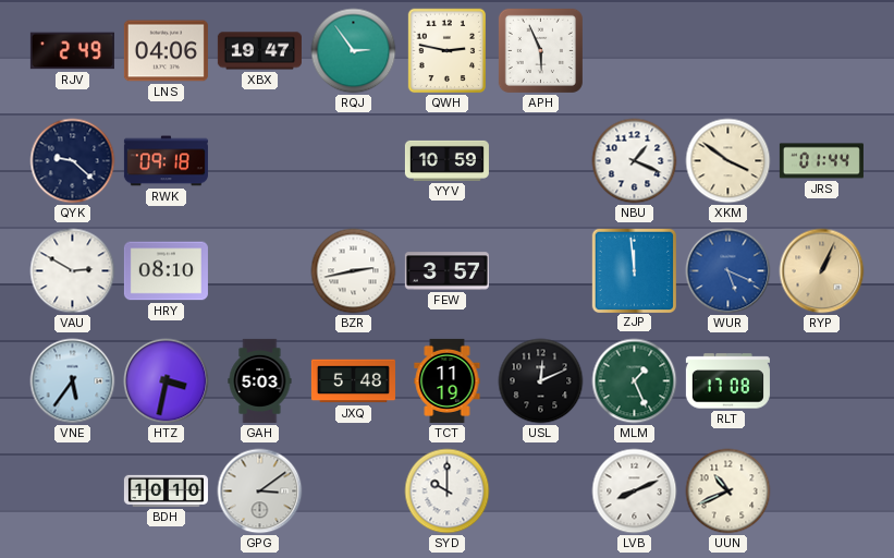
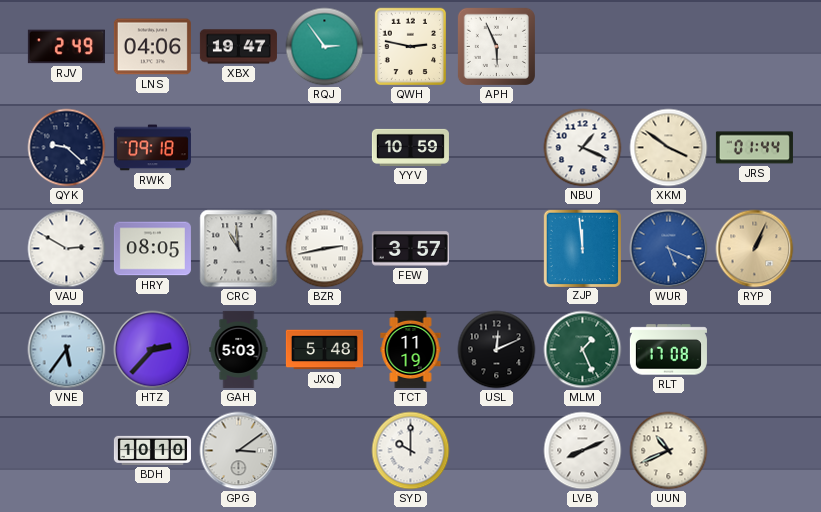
HRY: 08:10 -> 08:05
CRC: none -> 10:59
HTZ: 3:32 -> 2:37
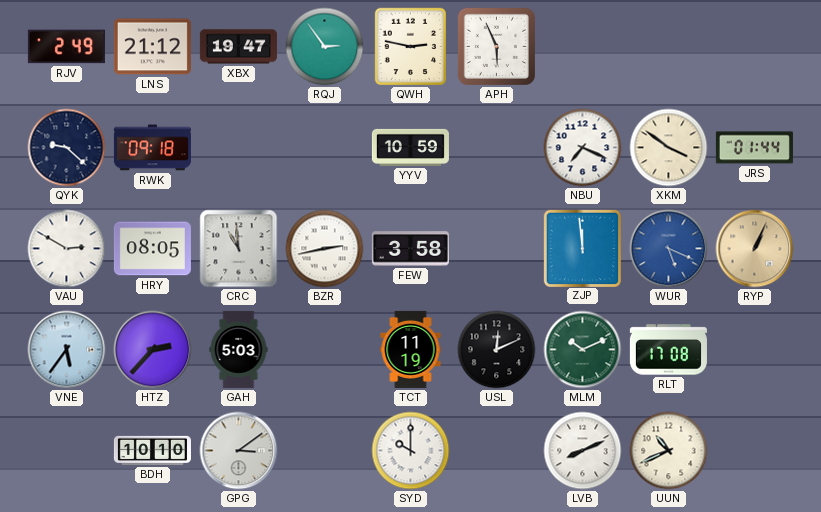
LNS: 04:06 -> 21:12
NBU: 1:19 -> 7:19
FEW: 3:57 -> 3:58
JXQ: 5:48 -> none
MLM: 1:26 -> 10:11
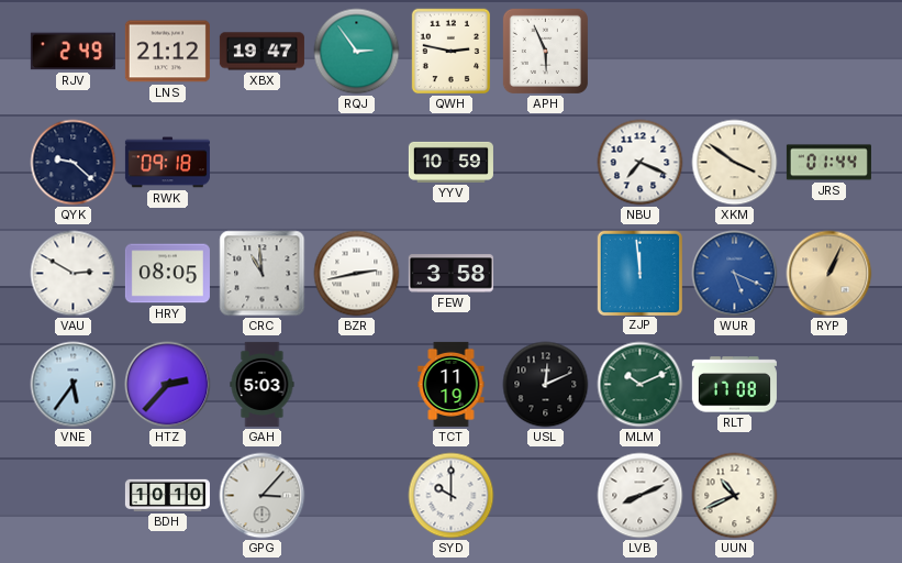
GPG: 3:09 -> 3:07
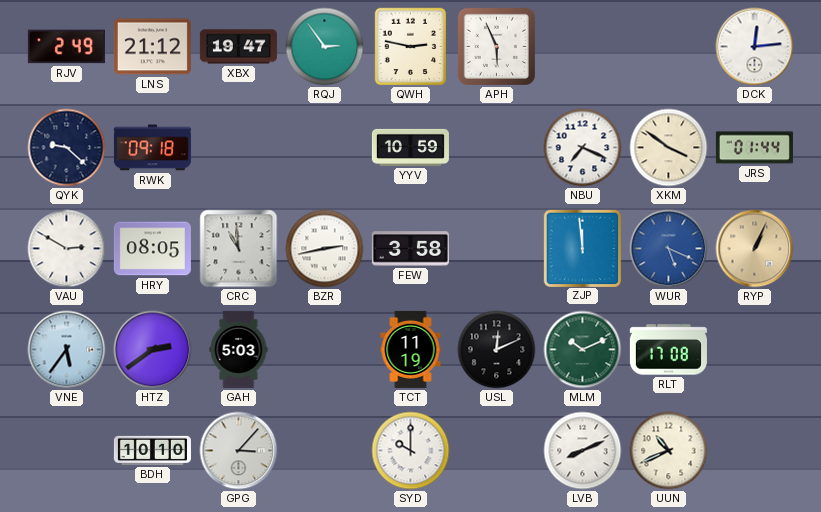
DCK: none -> 12:14
HTZ: 2:37 -> 2:39
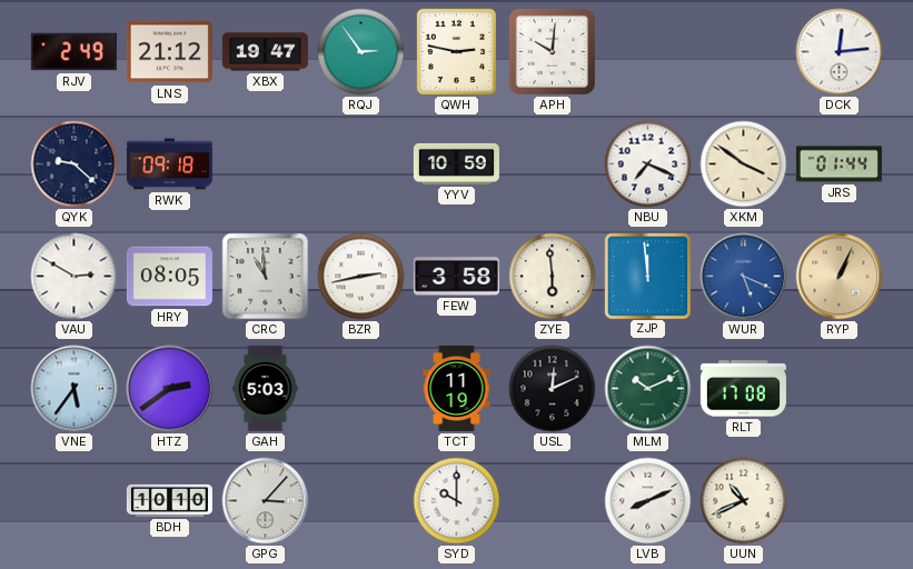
APH: 5:56 -> 10:01
ZYE: none -> 5:59
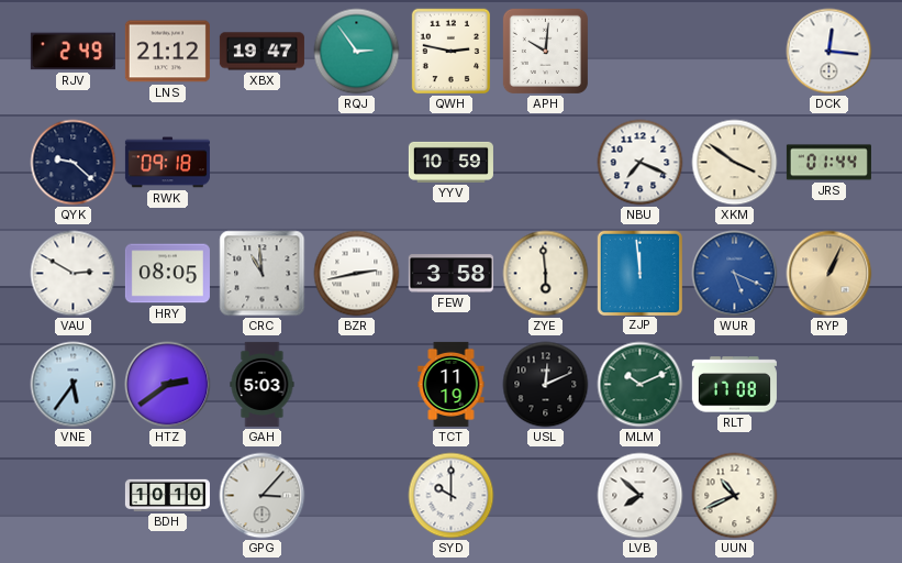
DCK: 12:14 -> 12:16
LVB: 8:11 -> 7:52
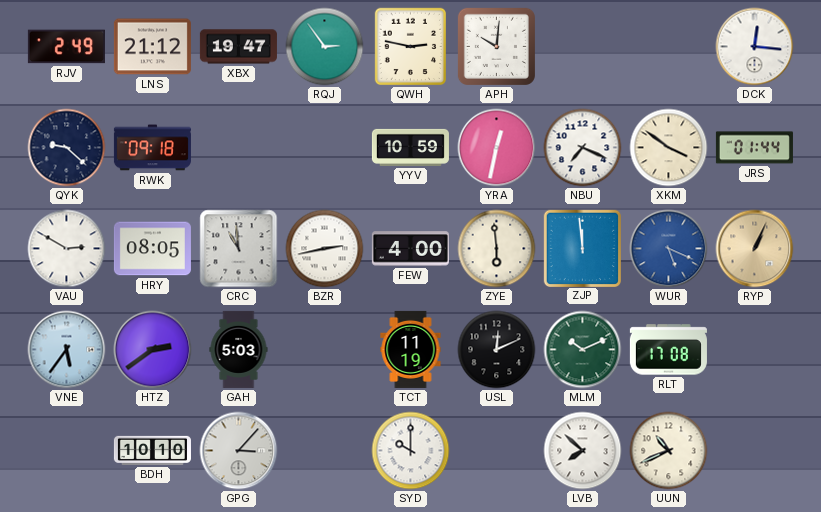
YRA: none -> 12:32
FEW: 3:58 -> 4:00
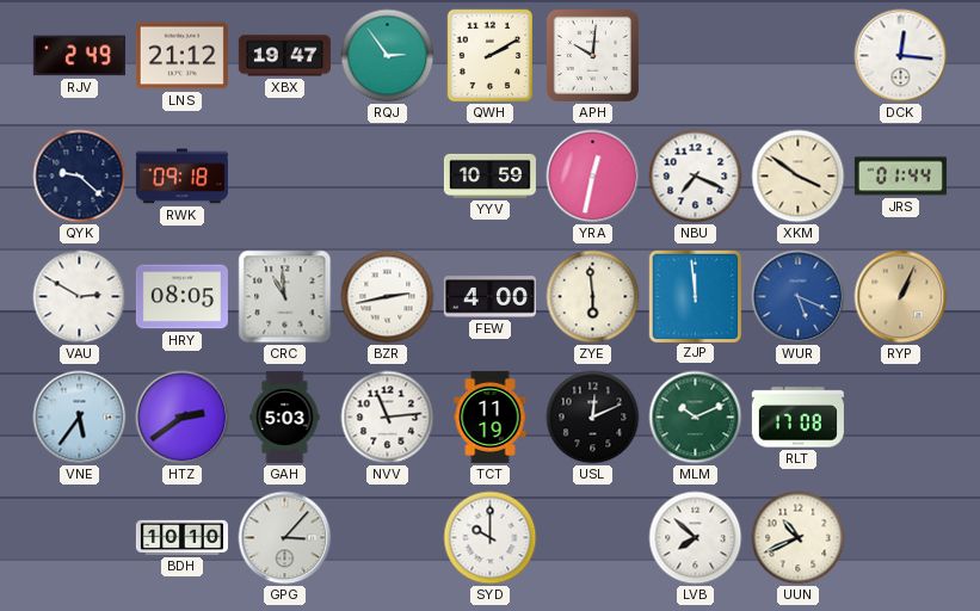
QWH: 2:47 -> 2:10
NVV: none -> 11:14
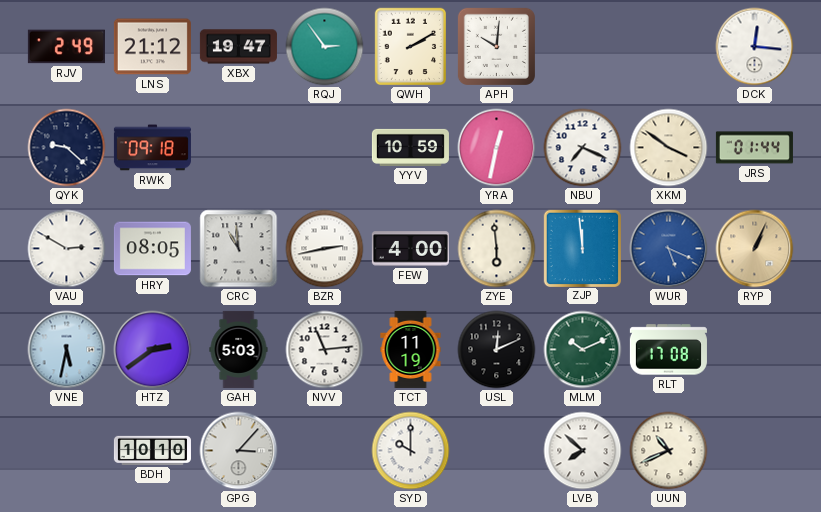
VNE: 5:36 -> 5:32
